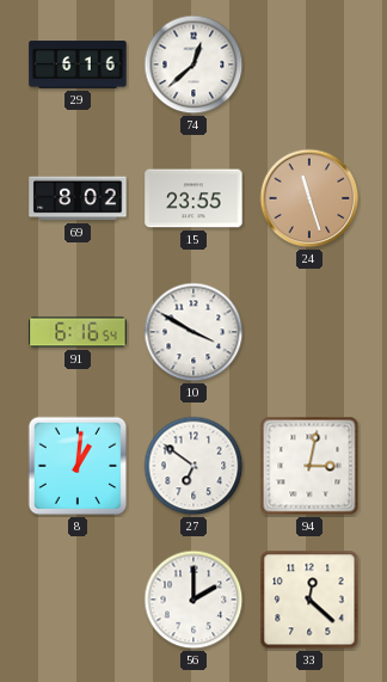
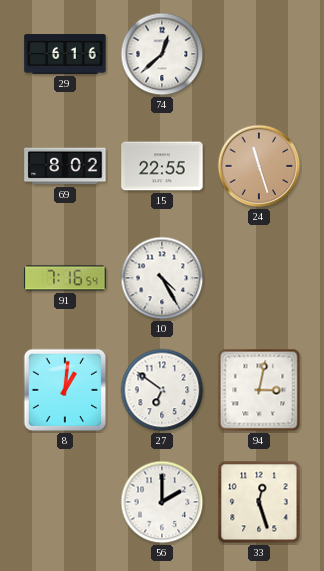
15: 23:55 -> 22:55
91: 6:16 -> 7:16
10: 3:50 -> 4:25
33: 12:22 -> 12:27
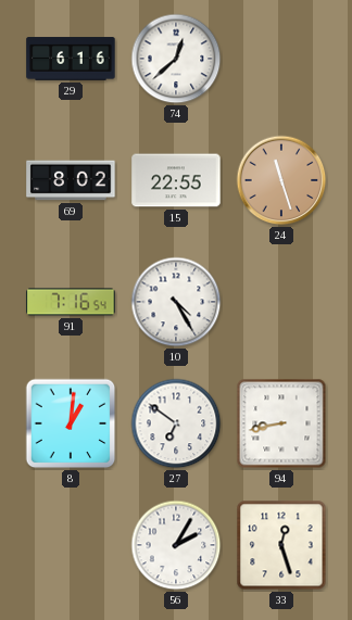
94: 3:02 -> 8:43
56: 2:00 -> 2:05
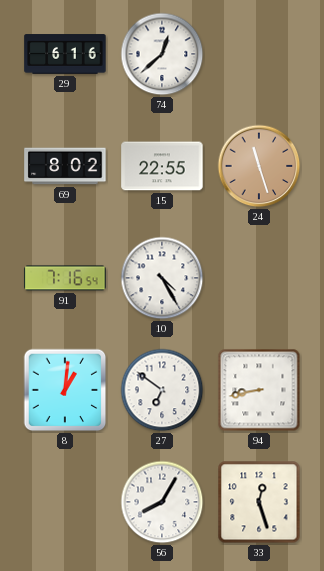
56: 2:05 -> 8:05
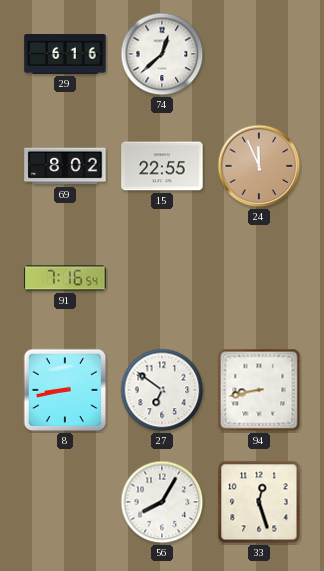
24: 11:27 -> 11:56
10: 4:25 -> none
8: 1:01 -> 8:43
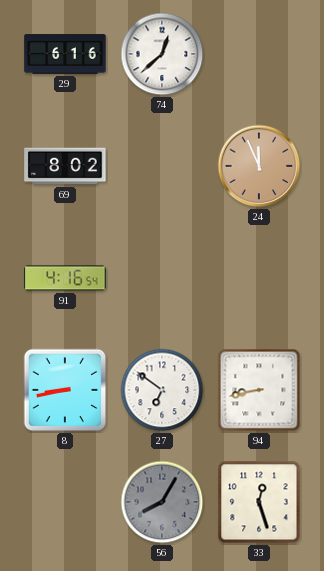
15: 22:55 -> none
91: 7:16 -> 4:16
56 dial: white -> grey
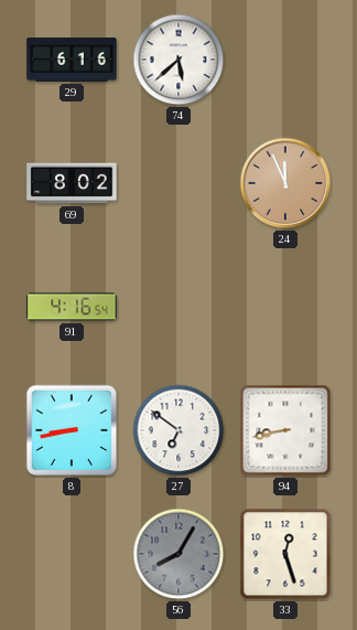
74: 12:38 -> 5:38
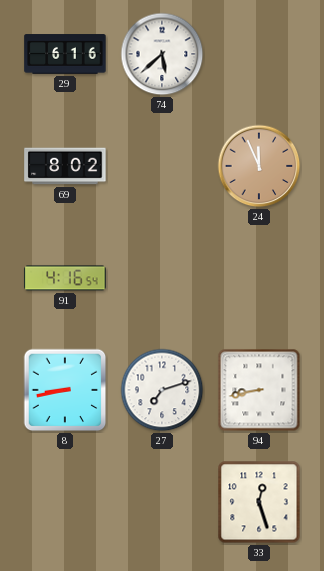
27: 6:51 -> 7:12
56: 8:05 -> none
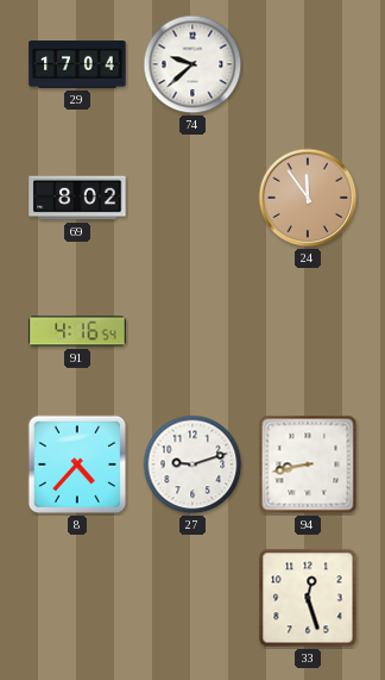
29: 6:16 -> 17:04
74: 5:38 -> 9:38
24: 11:56 -> 11:54
8: 8:43 -> 4:37
27: 7:12 -> 9:12
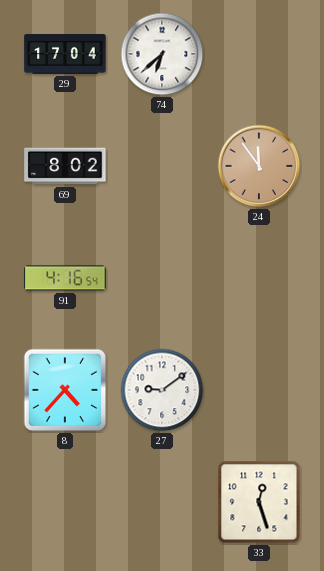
74: 9:38 -> 6:38
27: 9:12 -> 9:09
94: 8:43 -> none
